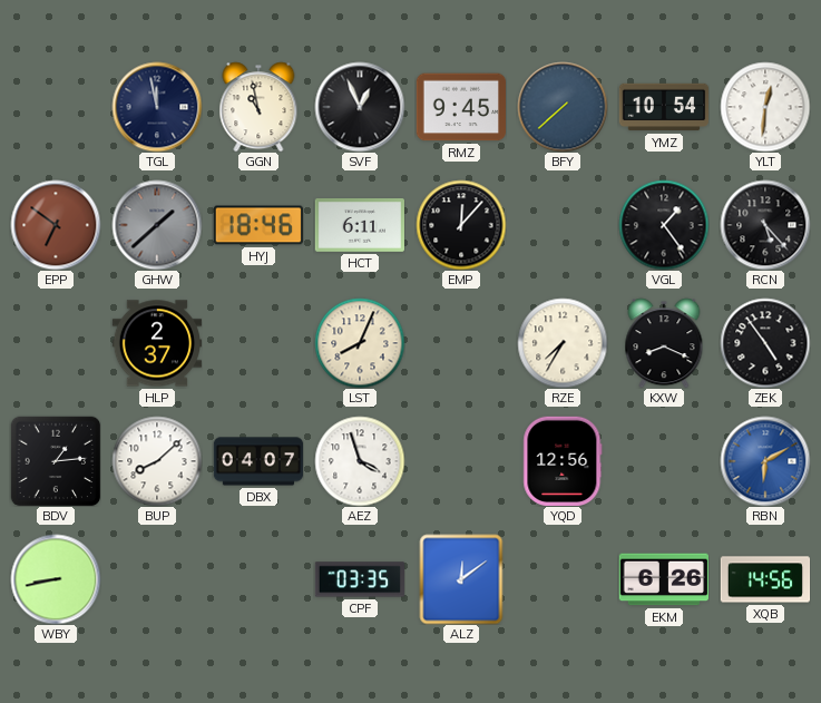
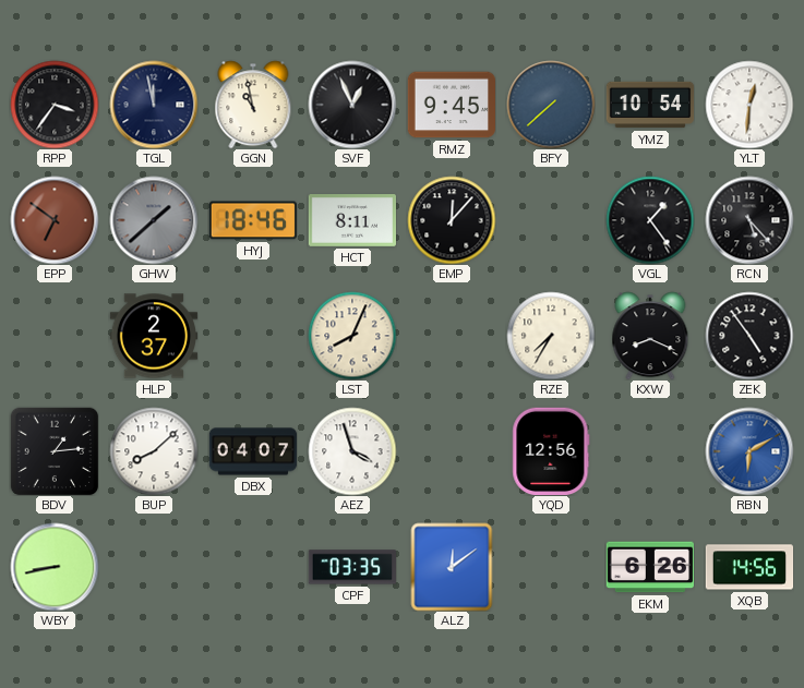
RPP: none -> 3:36
HCT: 6:11 -> 8:11
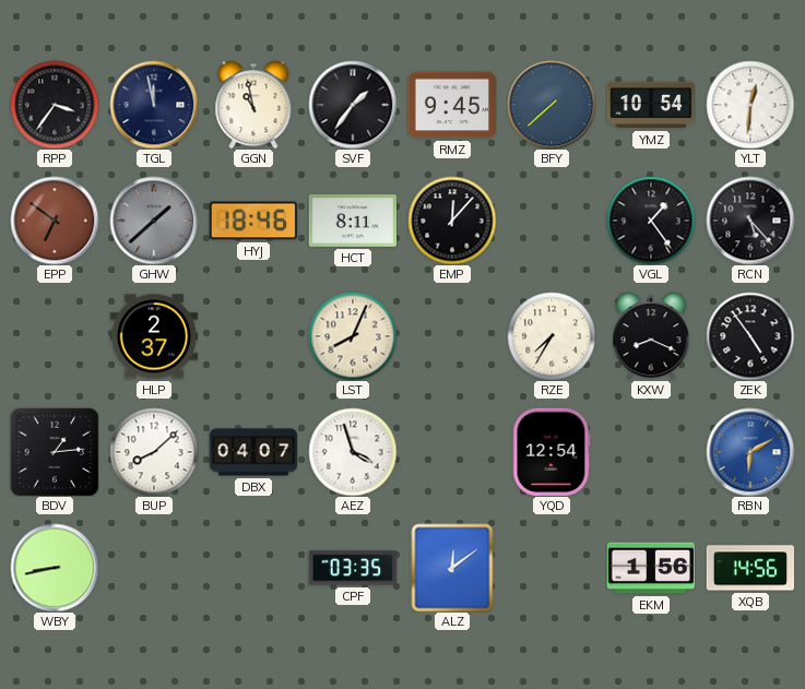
SVF: 12:56 -> 1:36
YQD: 12:56 -> 12:54
EKM: 6:26 -> 1:56
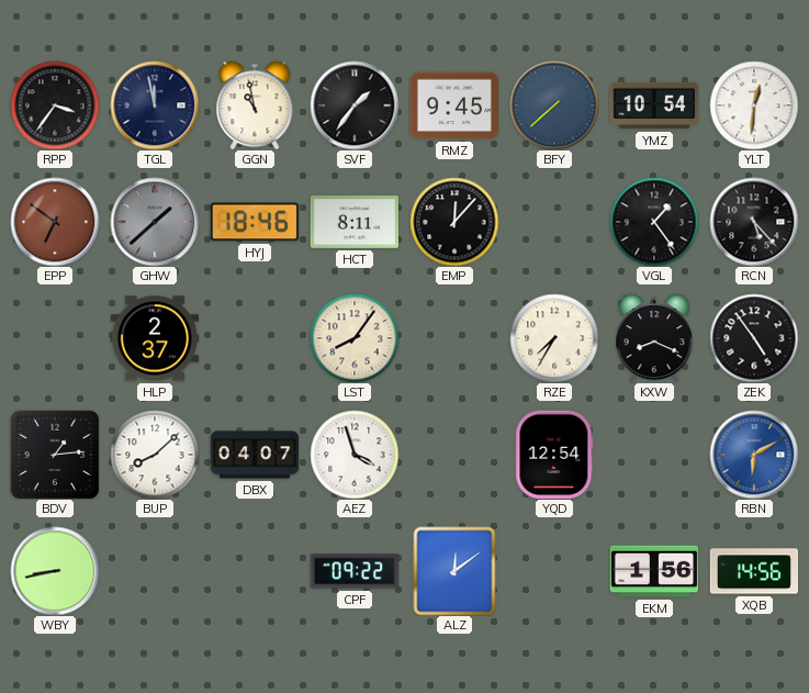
LST: 8:04 -> 8:06
CPF: 03:35 -> 09:22
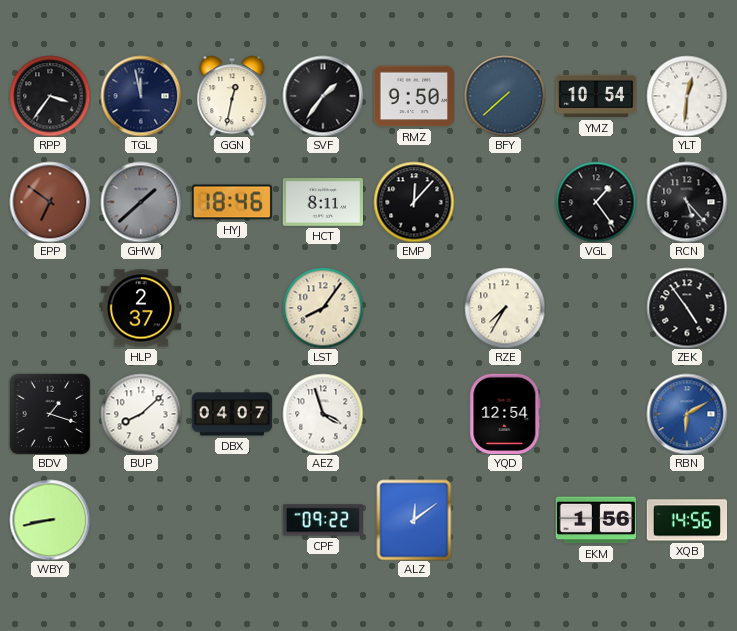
GGN: 10:58 -> 12:32
RMZ: 9:45 -> 9:50
KXW: 8:19 -> none
BDV: 1:14 -> 1:18
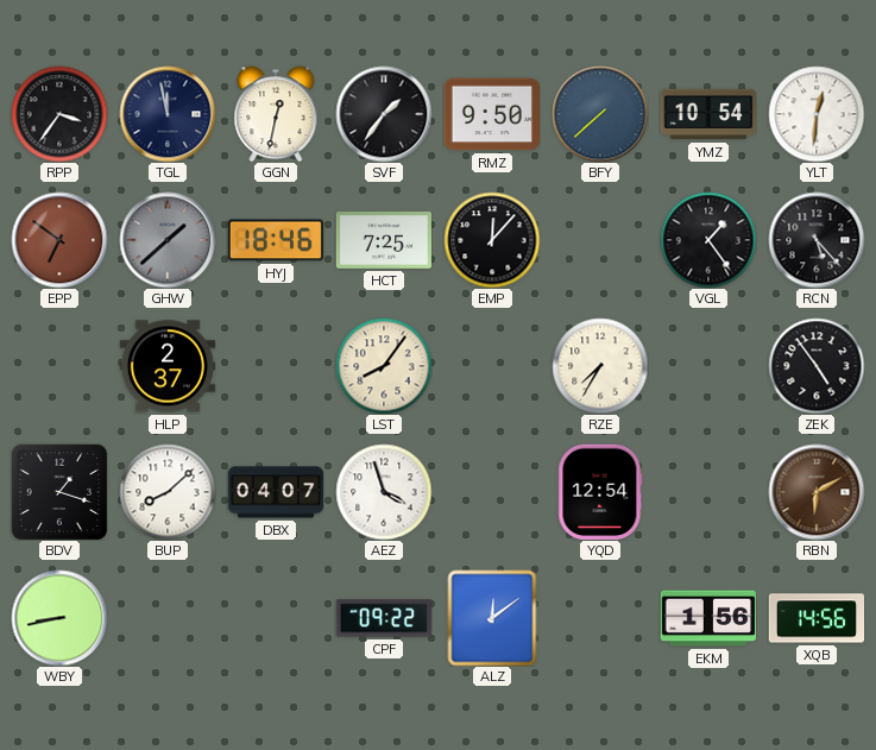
HCT: 8:11 -> 7:25
RBN dial: blue -> brown
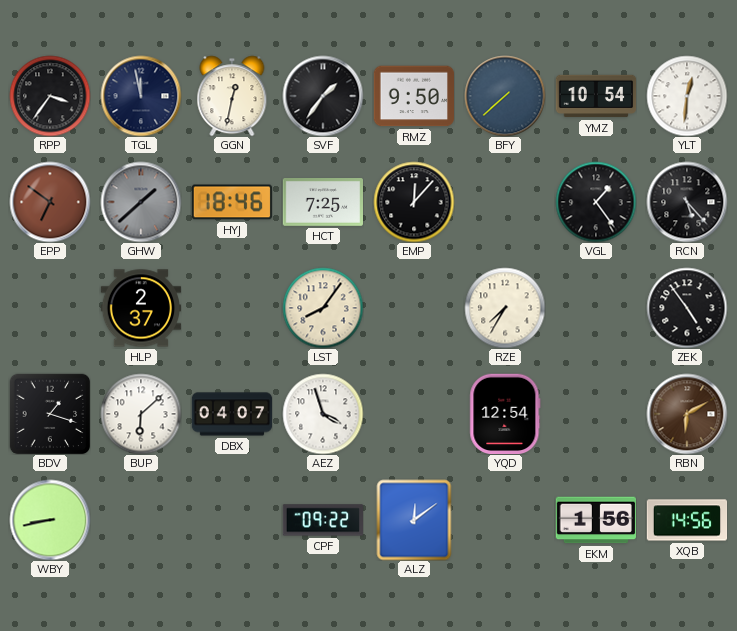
BUP: 8:08 -> 6:08
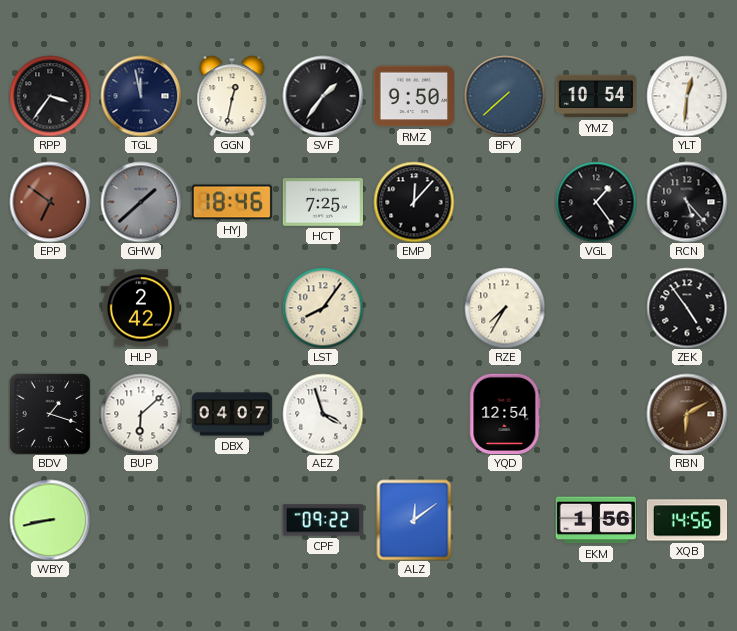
HLP: 2:37 -> 2:42
